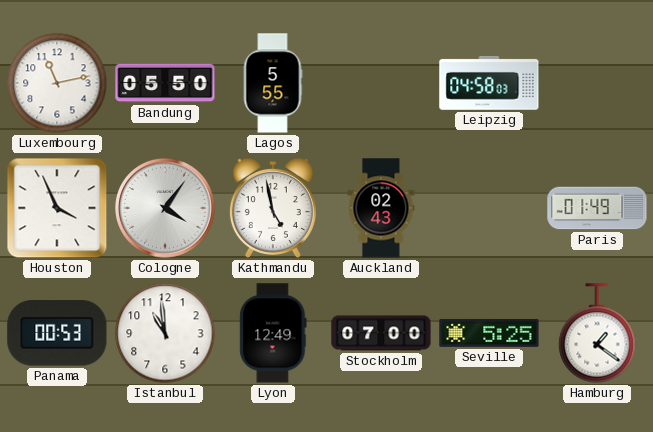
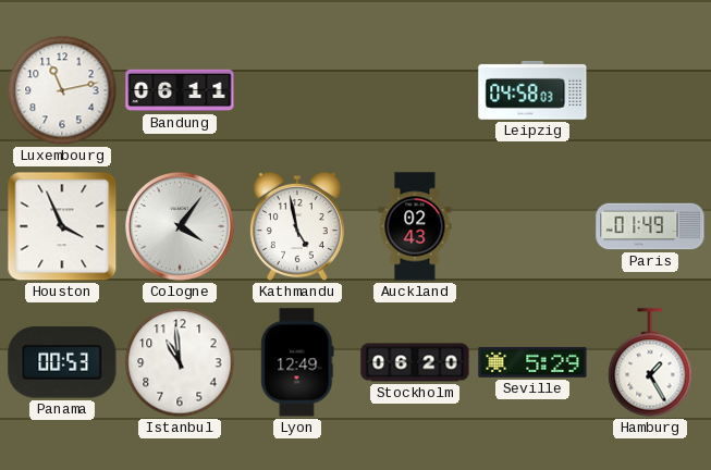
Bandung: 05:50 -> 06:11
Lagos: 5:55 -> none
Stockholm: 07:00 -> 06:20
Seville: 5:25 -> 5:29
Hamburg: 1:21 -> 1:25
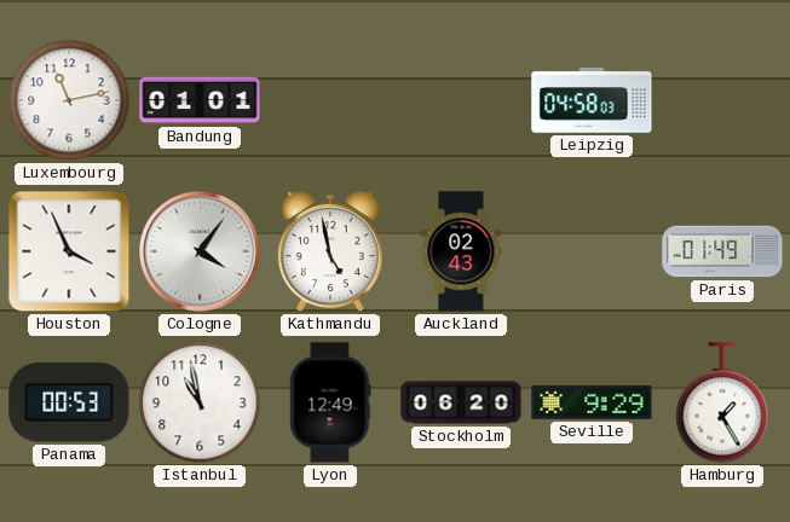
Bandung: 06:11 -> 01:01
Istanbul: 10:59 -> 10:58
Seville: 5:29 -> 9:29
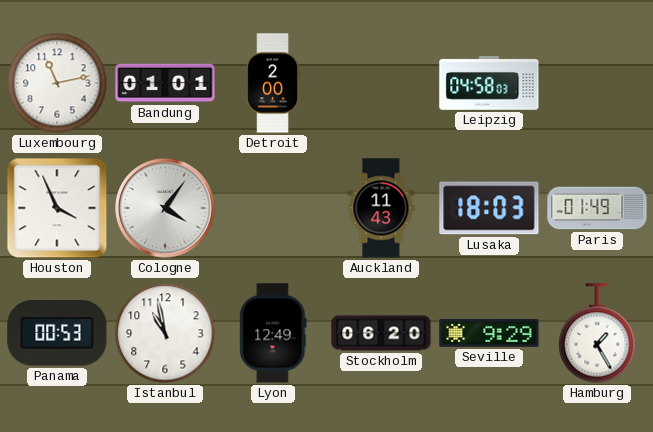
Detroit: none -> 2:00
Kathmandu: 4:58 -> none
Auckland: 02:43 -> 11:43
Lusaka: none -> 18:03
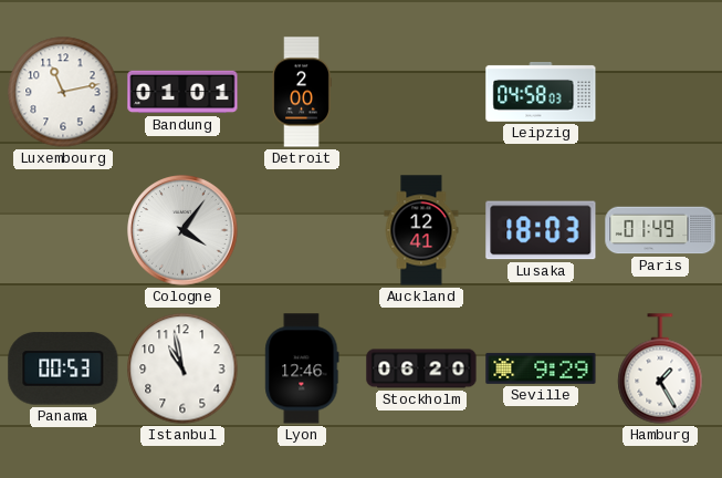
Houston: 3:56 -> none
Auckland: 11:43 -> 12:41
Lyon: 12:49 -> 12:46
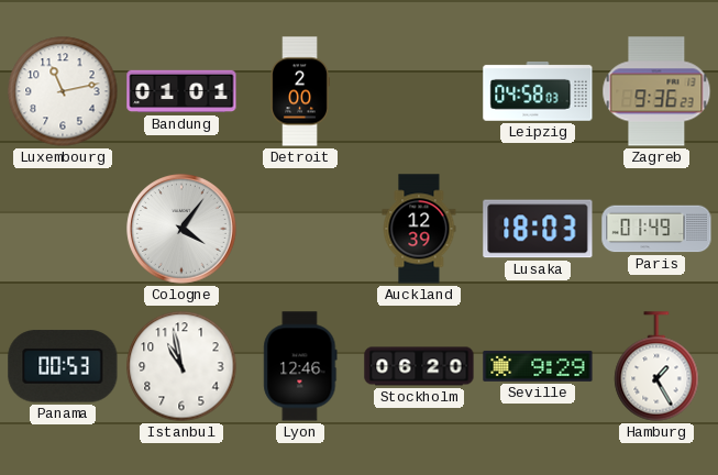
Zagreb: none -> 9:36
Auckland: 12:41 -> 12:39
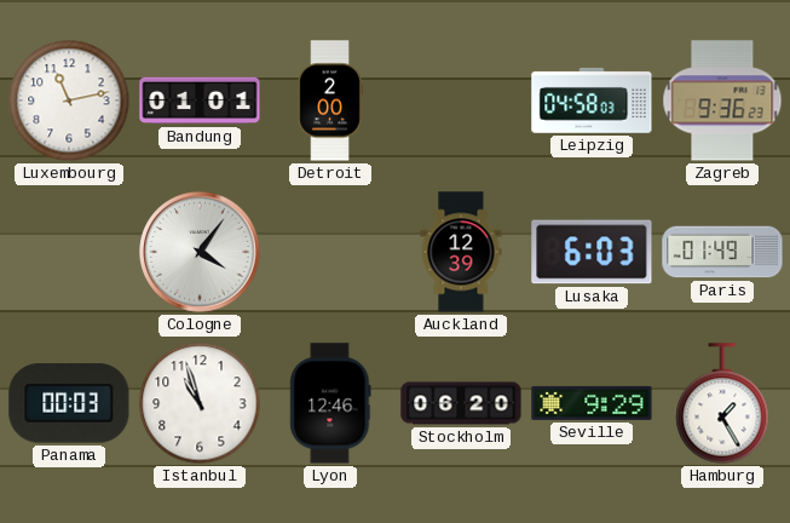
Lusaka: 18:03 -> 6:03
Panama: 00:53 -> 00:03
Istanbul: 10:58 -> 10:57
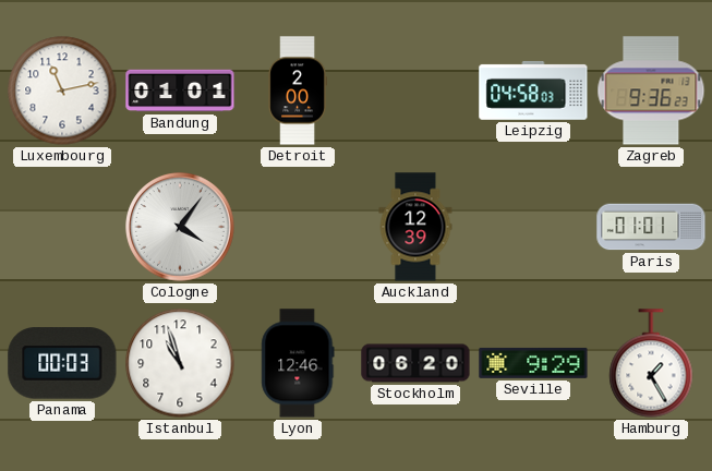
Lusaka: 6:03 -> none
Paris: 01:49 -> 01:01
